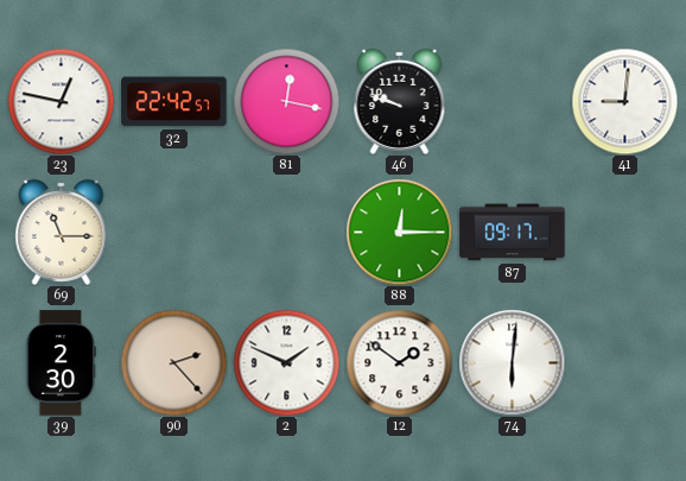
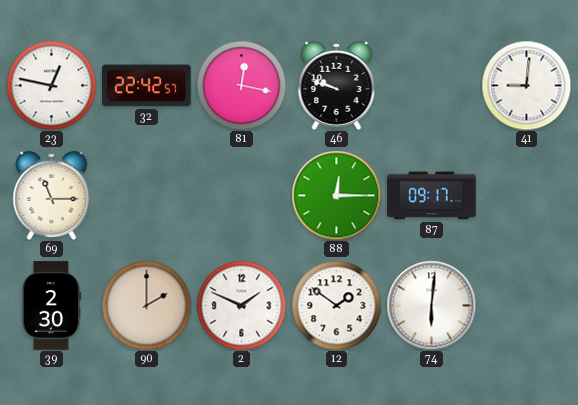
90: 2:23 -> 2:00
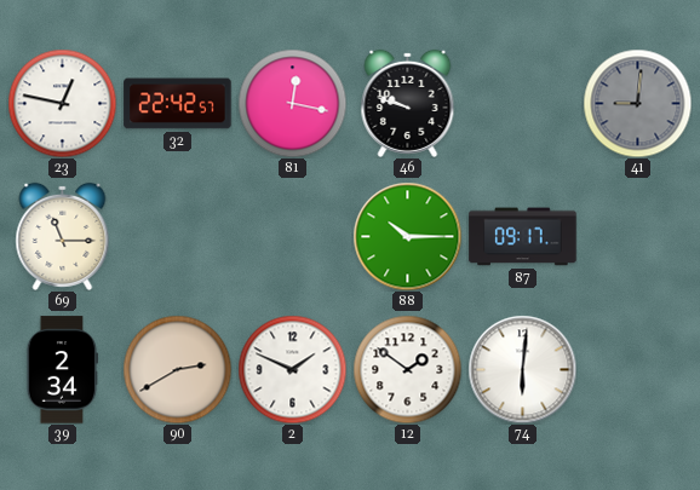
41 dial: white -> grey
88: 12:15 -> 10:15
39: 2:30 -> 2:34
90: 2:00 -> 2:40
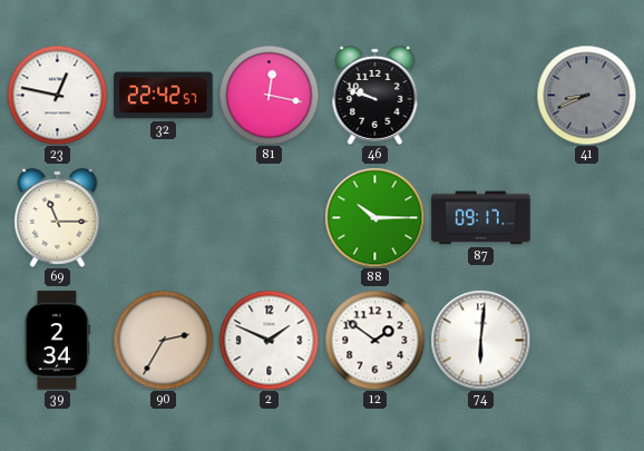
41: 9:01 -> 8:41
90: 2:40 -> 2:35
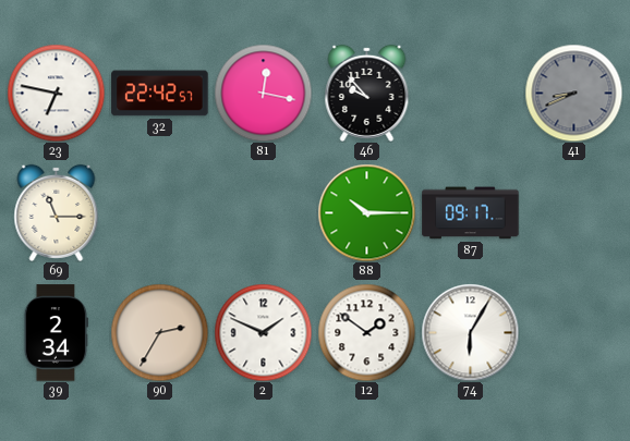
23: 12:47 -> 6:47
46: 9:48 -> 9:53
74: 6:01 -> 6:05
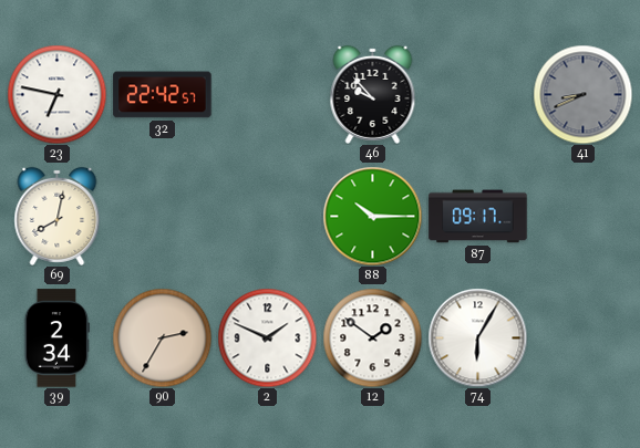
81: 12:17 -> none
69: 11:15 -> 8:02
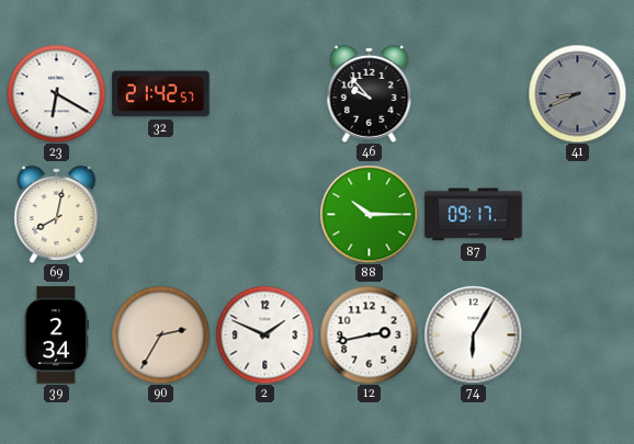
23: 6:47 -> 6:20
32: 22:42 -> 21:42
12: 1:51 -> 2:43
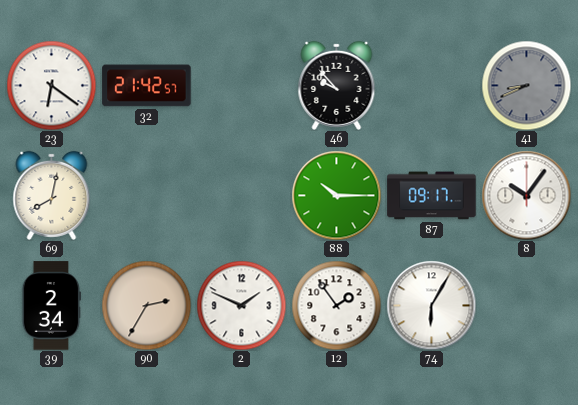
23: 6:20 -> 6:21
8: none -> 10:06
12: 2:43 -> 1:54
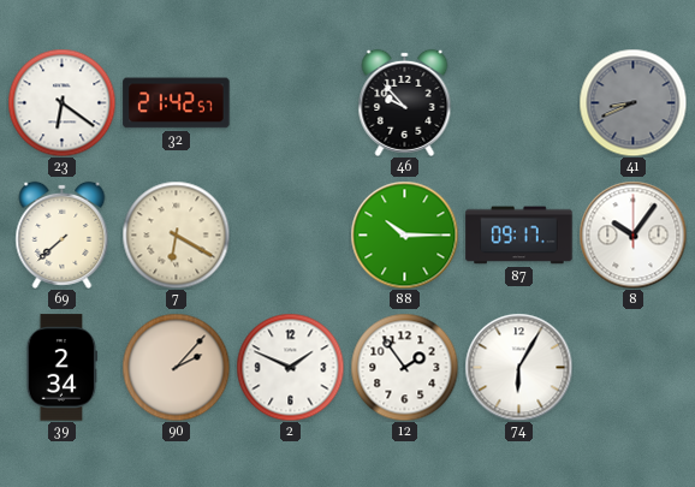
69: 8:02 -> 7:38
7: none -> 6:20
90: 2:35 -> 2:07
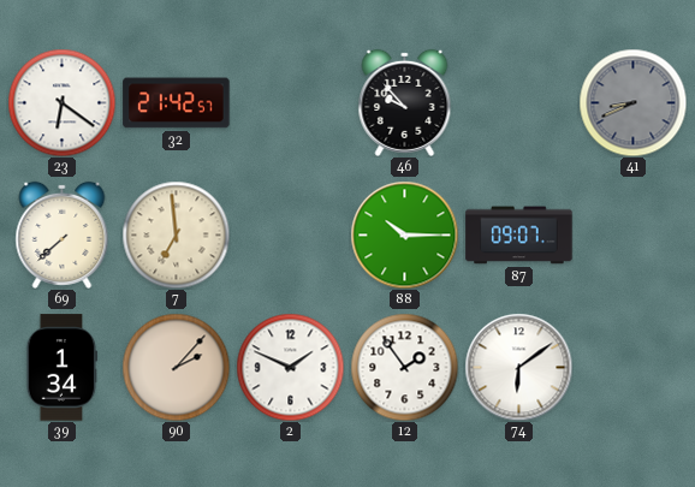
7: 6:20 -> 6:59
87: 09:17 -> 09:07
8: 10:06 -> none
39: 2:34 -> 1:34
74: 6:05 -> 6:09
